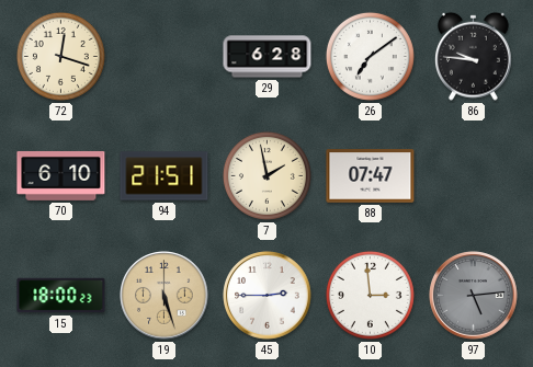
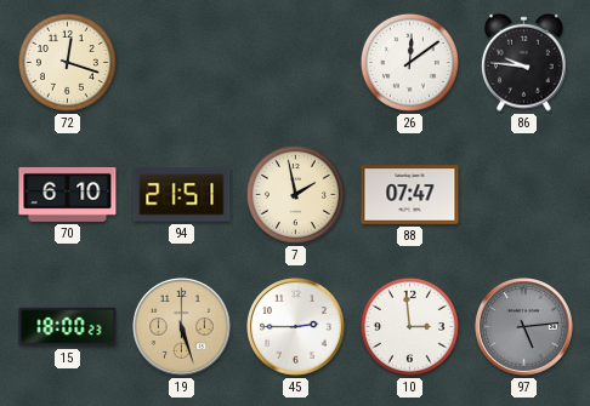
29: 6:28 -> none
26: 7:09 -> 12:09
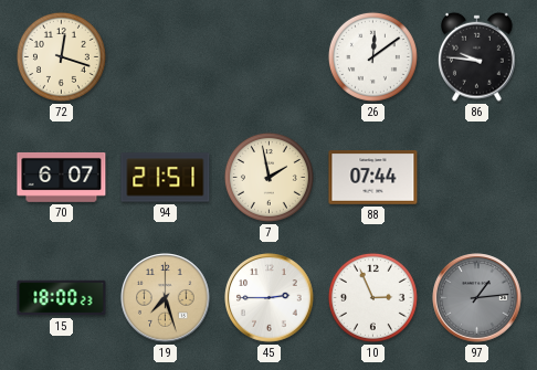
70: 6:10 -> 6:07
88: 07:47 -> 07:44
19: 5:27 -> 7:27
10: 2:59 -> 2:56
97: 5:14 -> 1:14
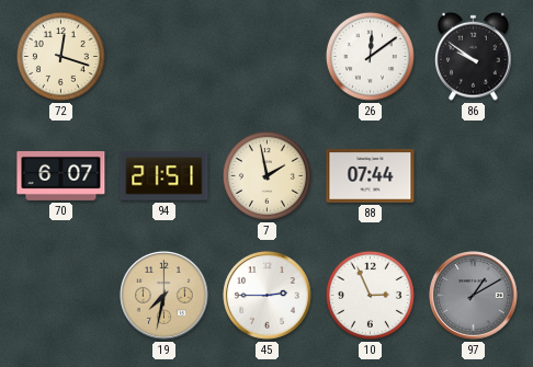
86: 9:46 -> 9:51
15: 18:00 -> none
19: 7:27 -> 7:32
97: 1:14 -> 1:10
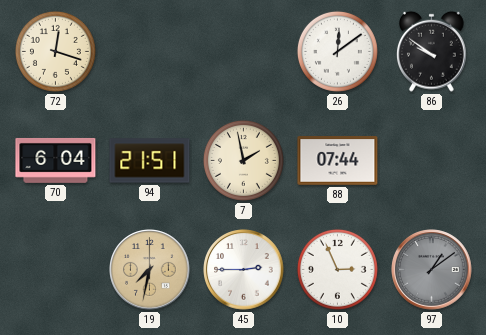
70: 6:07 -> 6:04
97: 1:10 -> 1:09
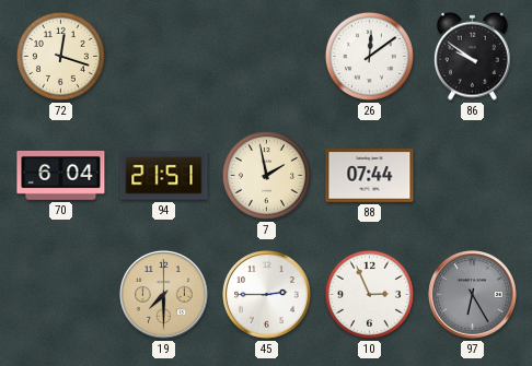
19: 7:32 -> 7:30
97: 1:09 -> 6:25
